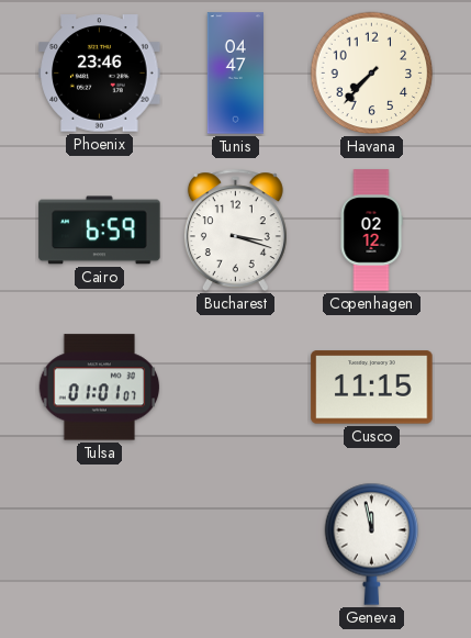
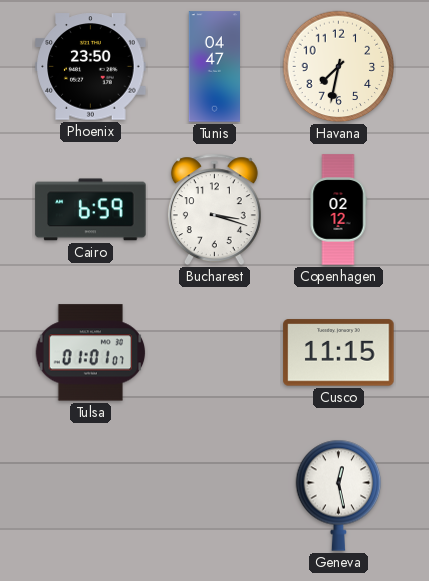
Phoenix: 23:46 -> 23:50
Havana: 7:37 -> 7:32
Geneva: 11:58 -> 12:28
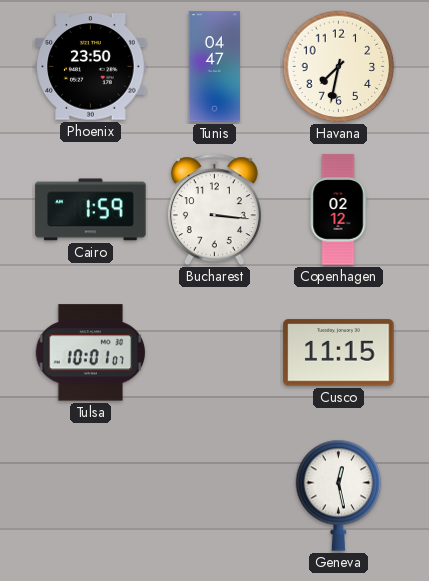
Cairo: 6:59 -> 1:59
Bucharest: 3:18 -> 3:16
Tulsa: 01:01 -> 10:01
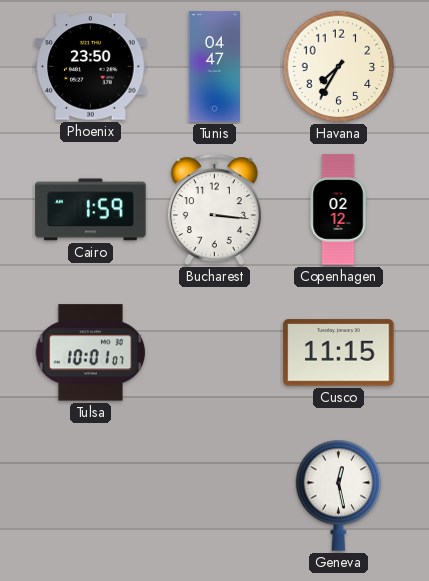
Havana: 7:32 -> 7:35
